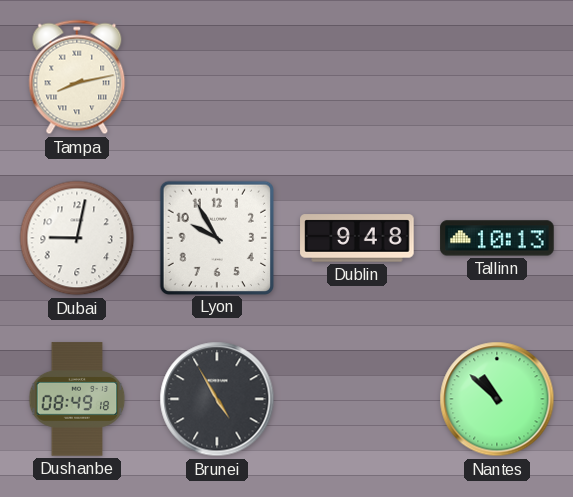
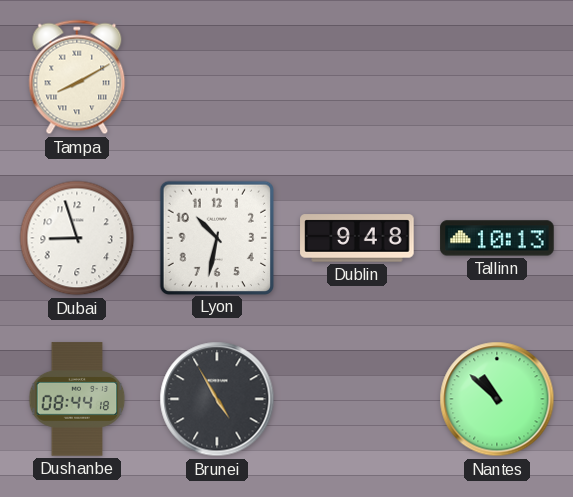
Tampa: 8:13 -> 8:10
Dubai: 9:02 -> 8:57
Lyon: 9:55 -> 10:32
Dushanbe: 08:49 -> 08:44
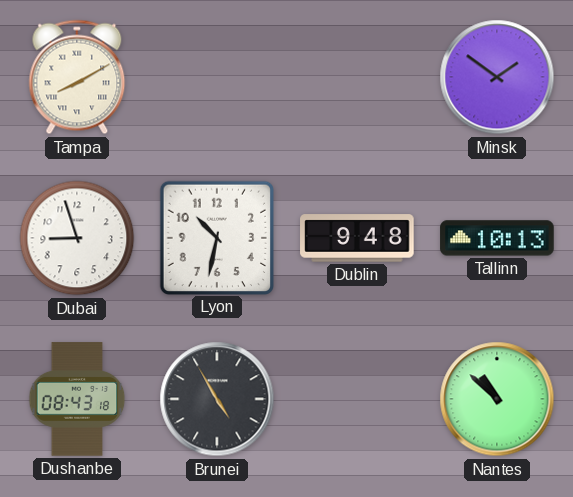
Minsk: none -> 1:51
Dushanbe: 08:44 -> 08:43
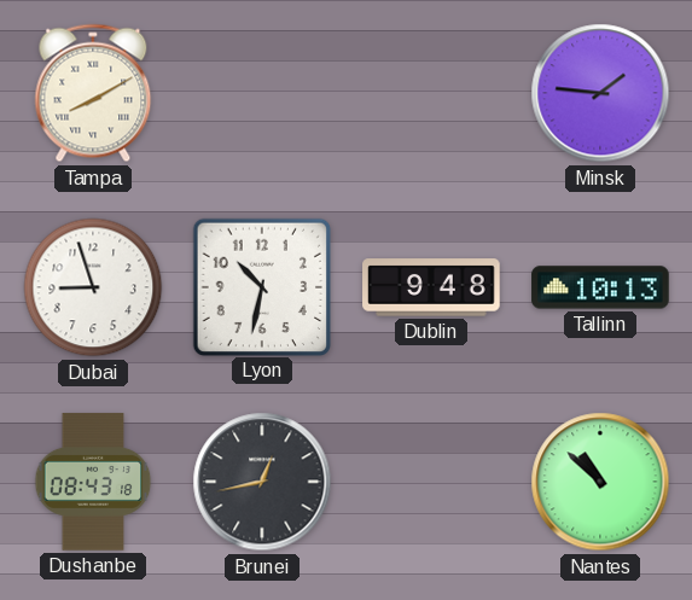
Minsk: 1:51 -> 1:46
Brunei: 4:55 -> 12:43
